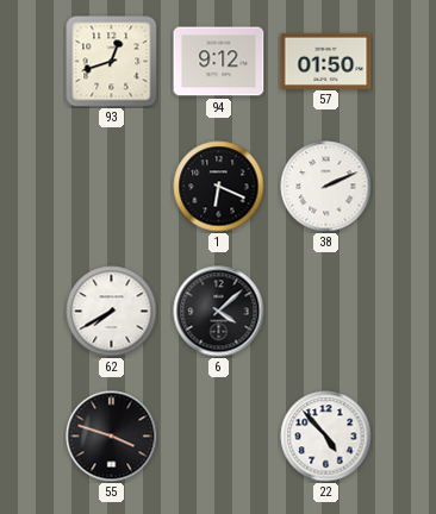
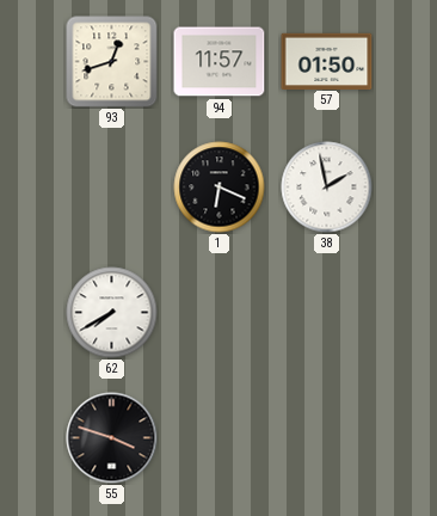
94: 9:12 -> 11:57
38: 2:11 -> 1:58
6: 4:08 -> none
22: 4:53 -> none
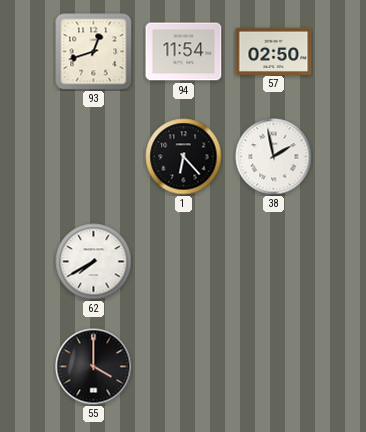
94: 11:57 -> 11:54
57: 01:50 -> 02:50
1: 6:19 -> 6:23
55: 3:48 -> 4:00
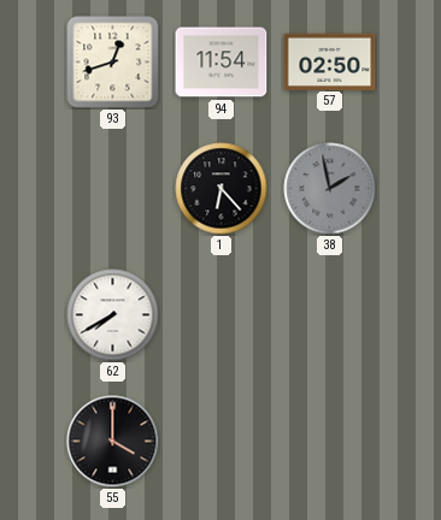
38 dial: white -> grey
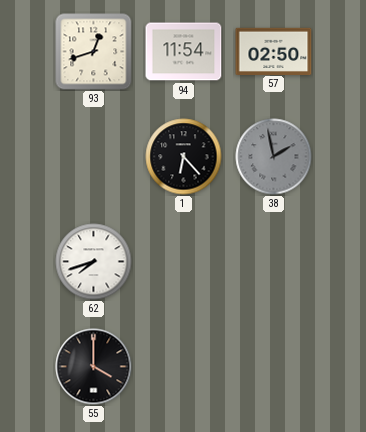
62: 7:40 -> 7:42
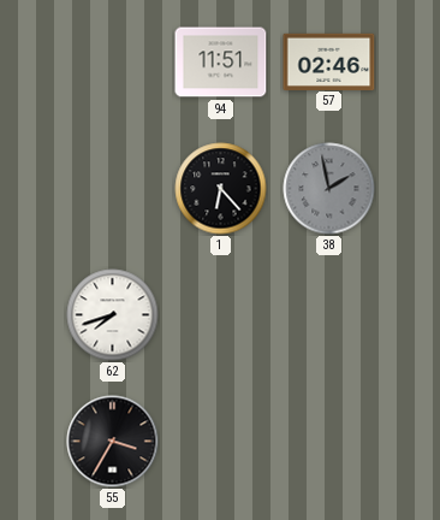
93: 12:42 -> none
94: 11:54 -> 11:51
57: 02:50 -> 02:46
55: 4:00 -> 3:35
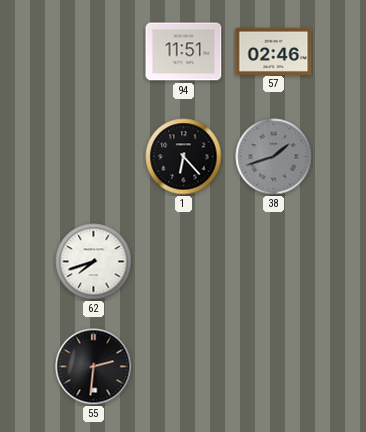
38: 1:58 -> 1:42
55: 3:35 -> 2:31
